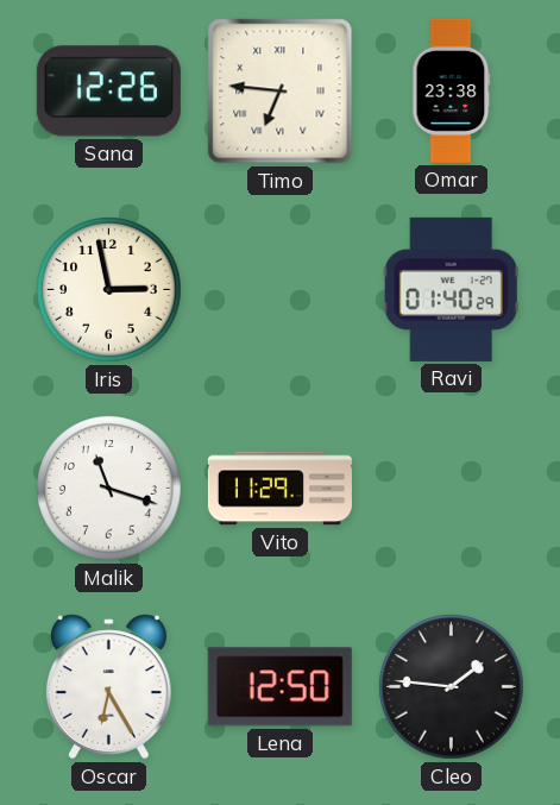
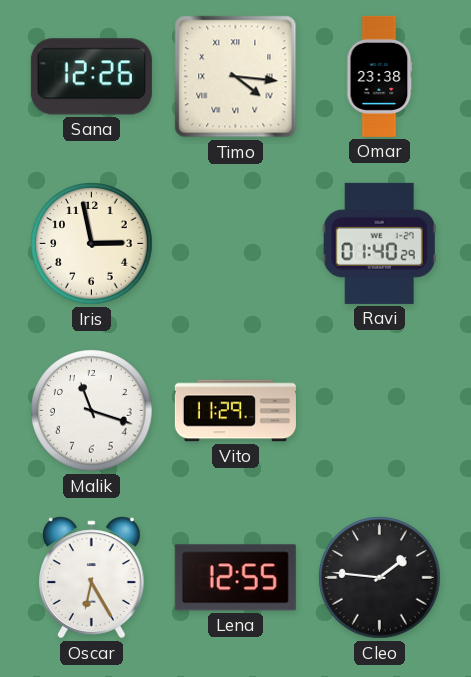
Timo: 6:46 -> 4:16
Lena: 12:50 -> 12:55
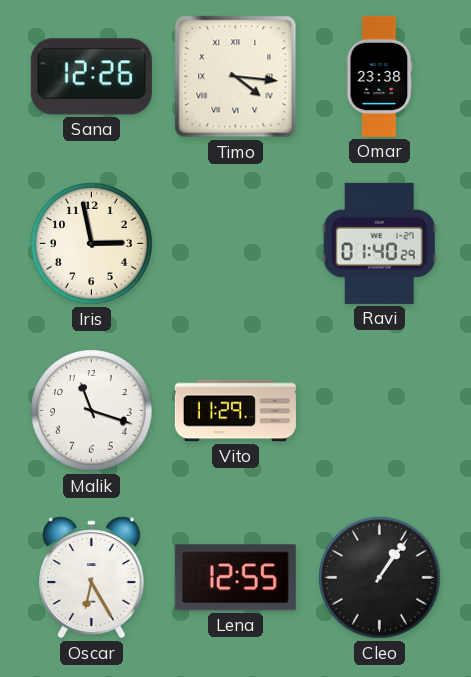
Cleo: 1:46 -> 1:06
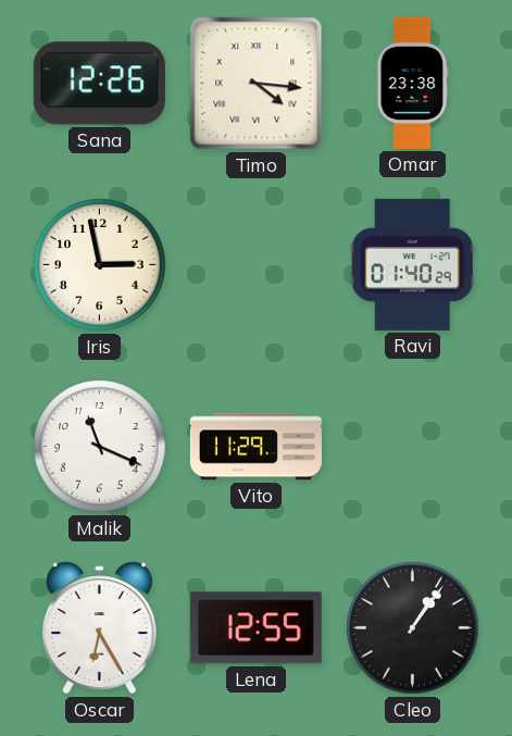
Malik: 11:18 -> 11:19
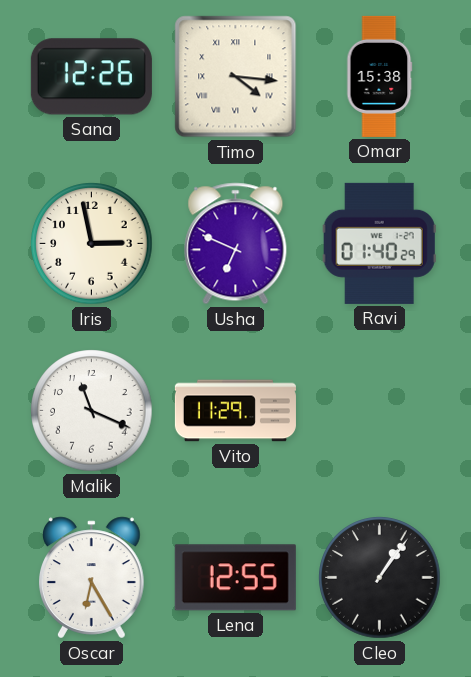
Omar: 23:38 -> 15:38
Usha: none -> 6:49
